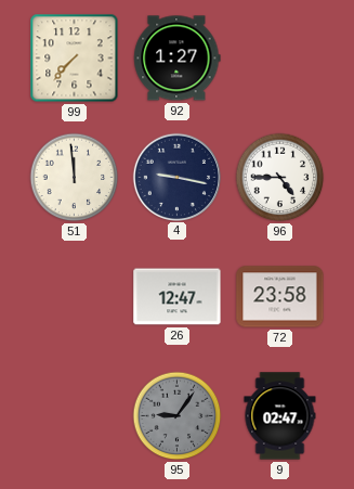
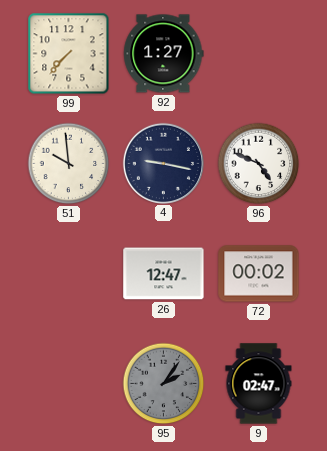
51: 11:59 -> 9:59
96: 4:45 -> 4:49
72: 23:58 -> 00:02
95: 9:06 -> 2:06
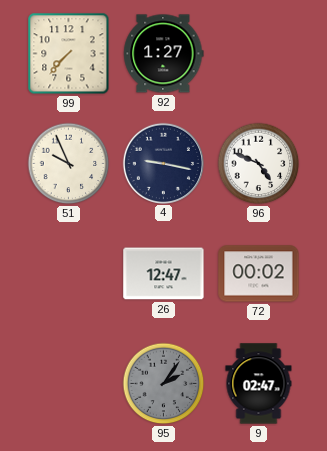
51: 9:59 -> 9:56
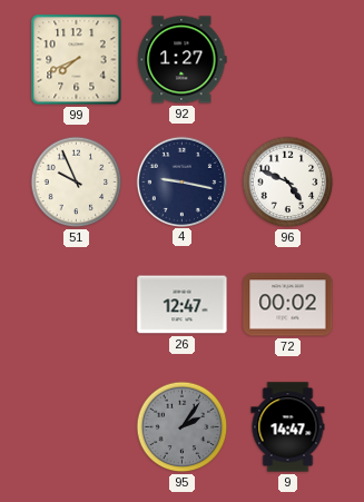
99: 7:37 -> 7:41
9: 02:47 -> 14:47
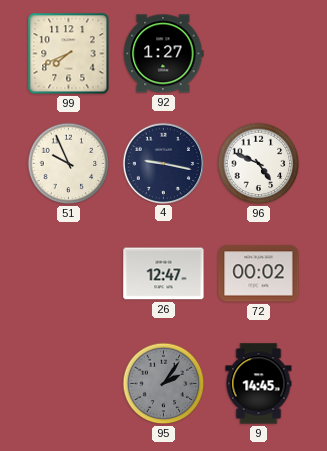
9: 14:47 -> 14:45
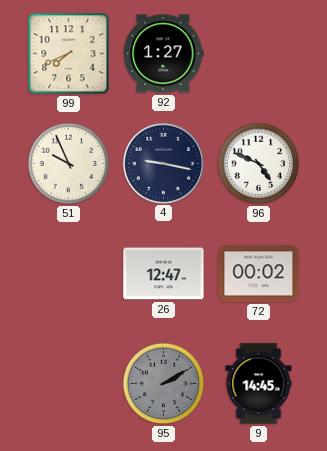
95: 2:06 -> 2:10
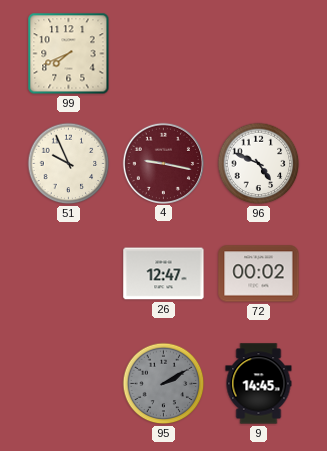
92: 1:27 -> none
4 dial: navy -> burgundy
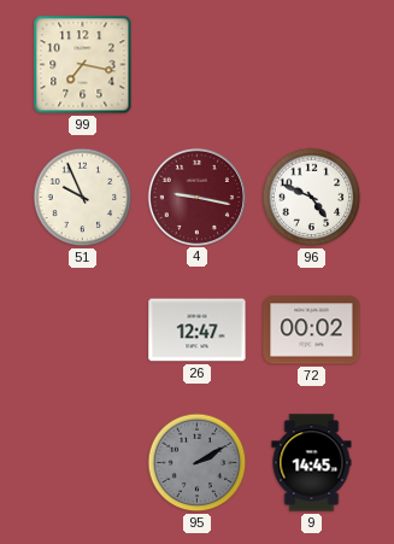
99: 7:41 -> 7:17
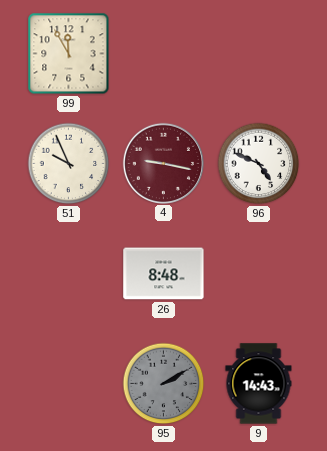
99: 7:17 -> 11:55
26: 12:47 -> 8:48
72: 00:02 -> none
9: 14:45 -> 14:43
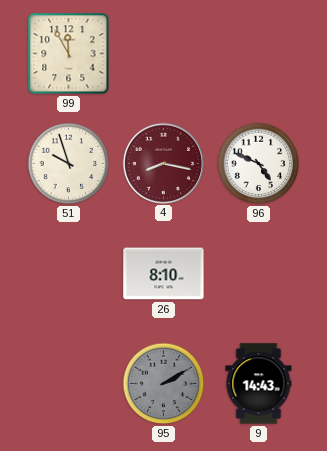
51: 9:56 -> 9:57
4: 9:17 -> 8:17
26: 8:48 -> 8:10
